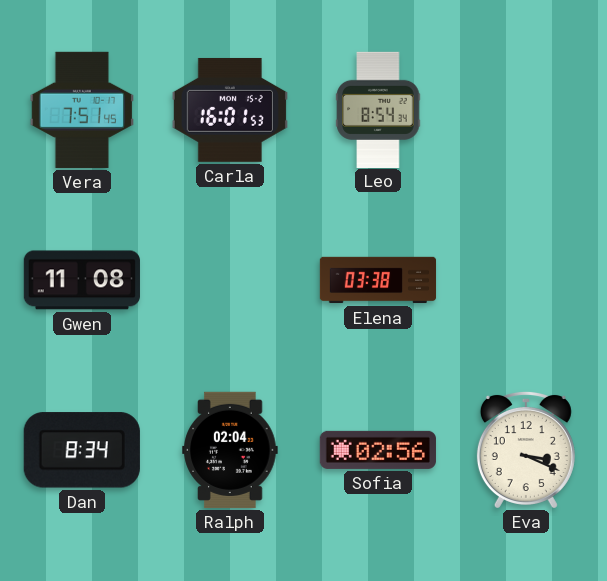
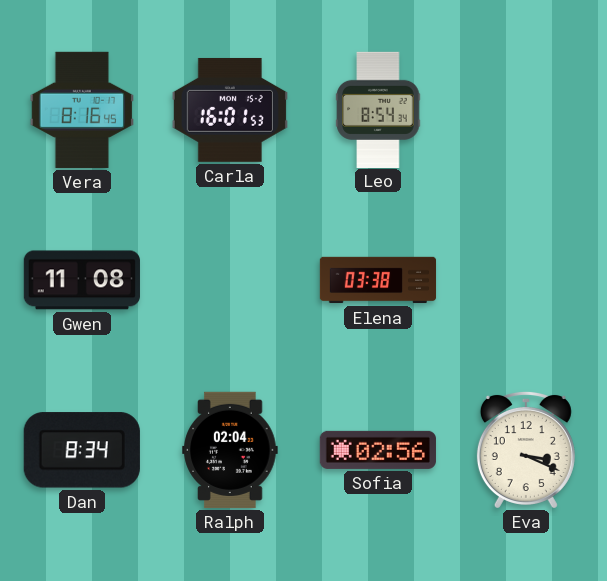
Vera: 7:51 -> 8:16
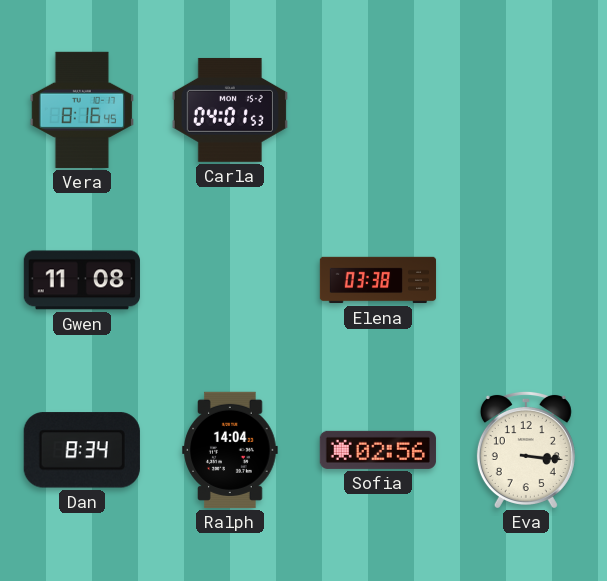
Carla: 16:01 -> 04:01
Leo: 8:54 -> none
Ralph: 02:04 -> 14:04
Eva: 3:19 -> 3:16
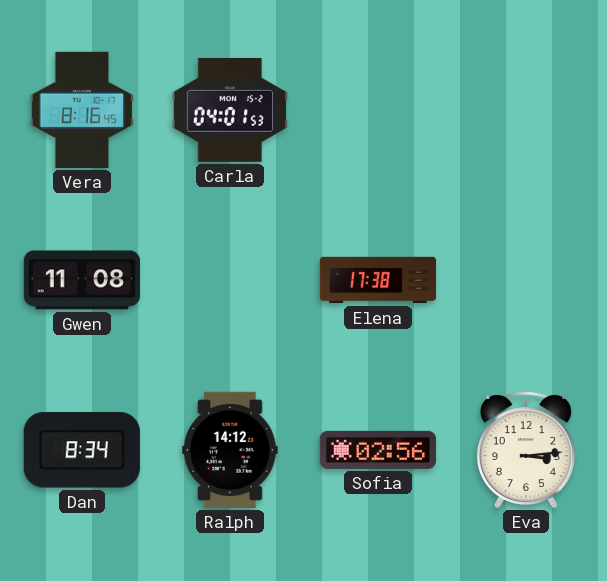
Elena: 03:38 -> 17:38
Ralph: 14:04 -> 14:12
Eva: 3:16 -> 3:14
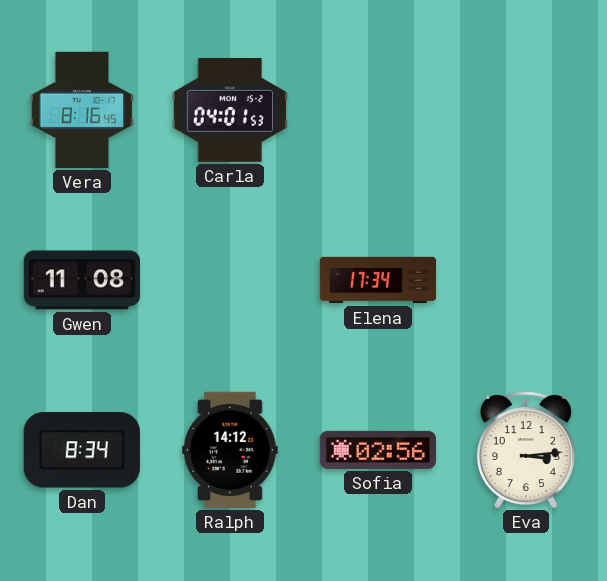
Elena: 17:38 -> 17:34
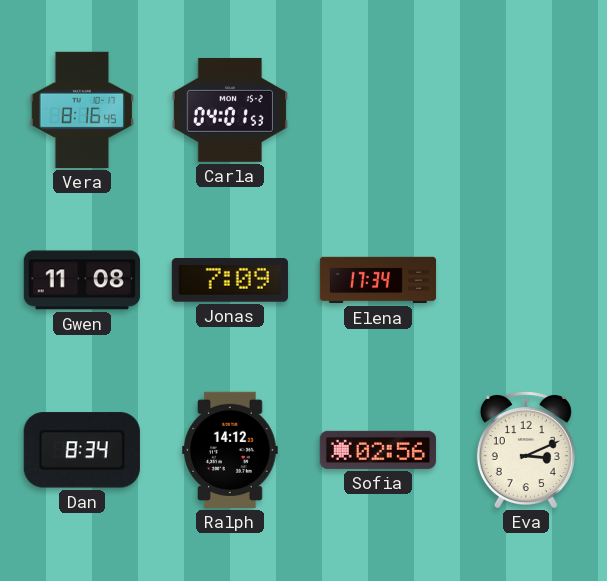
Jonas: none -> 7:09
Eva: 3:14 -> 3:11
